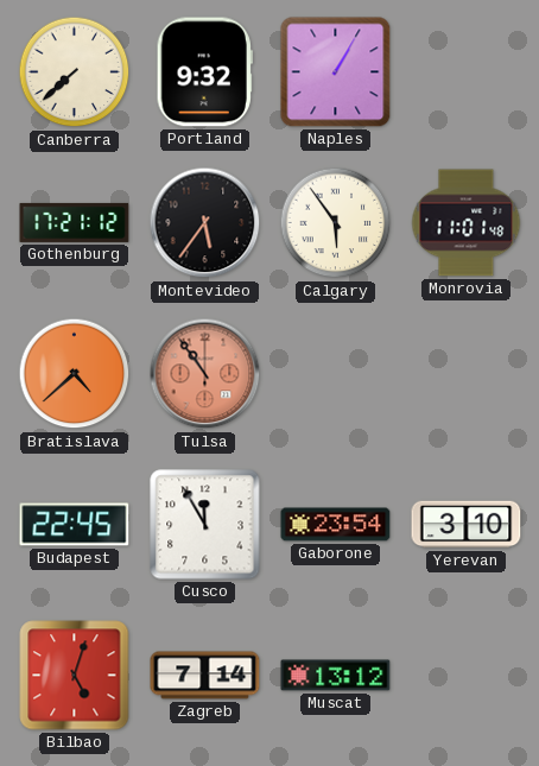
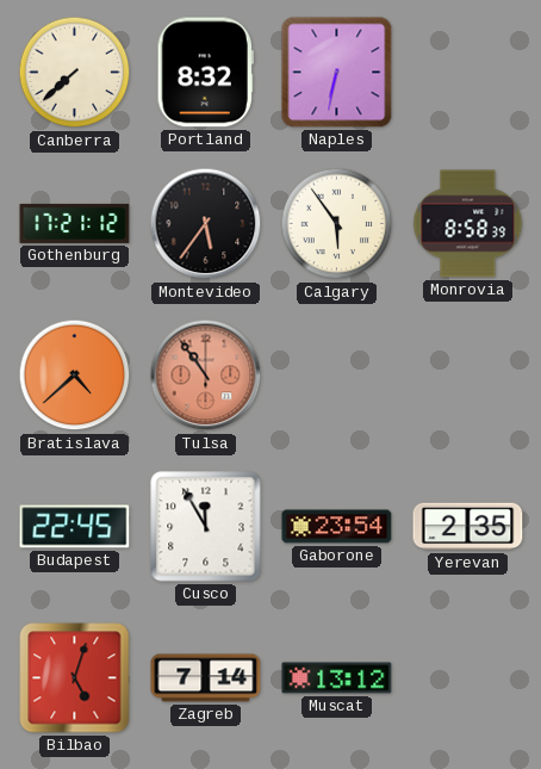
Portland: 9:32 -> 8:32
Naples: 1:05 -> 6:32
Monrovia: 11:01 -> 8:58
Yerevan: 3:10 -> 2:35
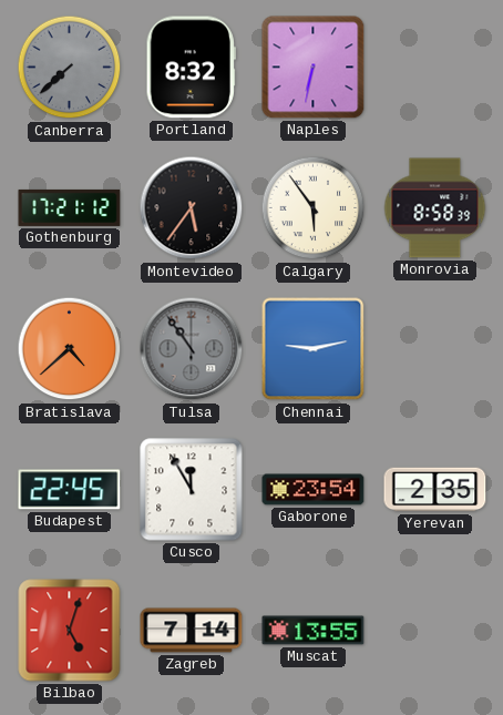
Canberra dial: cream -> grey
Tulsa dial: salmon -> grey
Chennai: none -> 9:13
Muscat: 13:12 -> 13:55
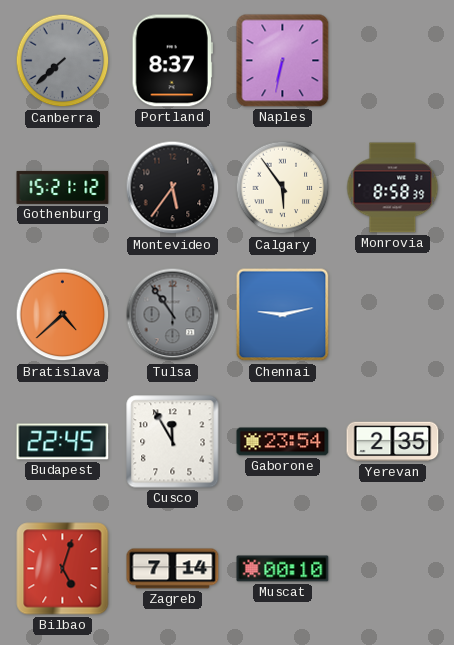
Portland: 8:32 -> 8:37
Gothenburg: 17:21 -> 15:21
Muscat: 13:55 -> 00:10
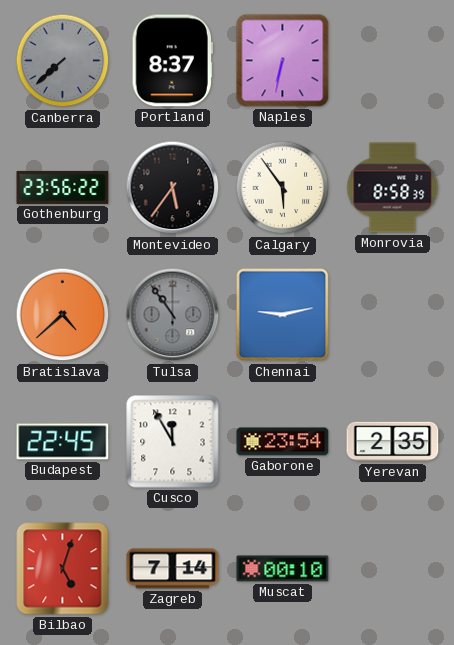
Gothenburg: 15:21 -> 23:56
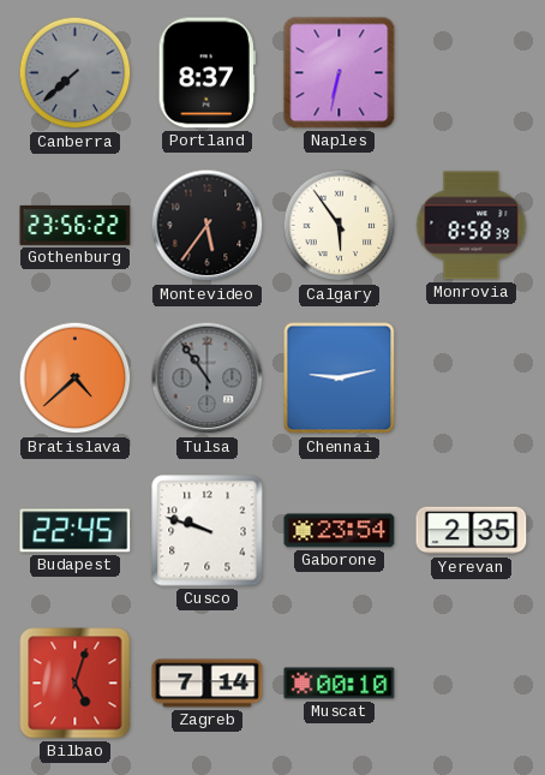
Cusco: 11:55 -> 9:48
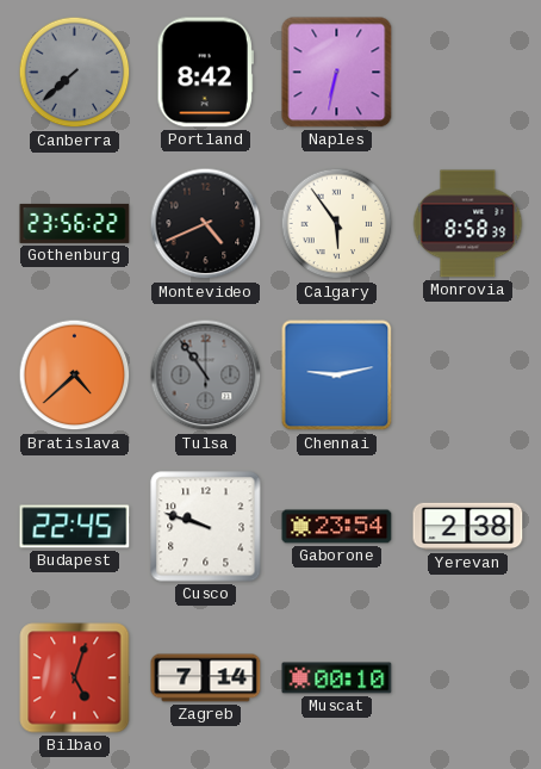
Portland: 8:37 -> 8:42
Montevideo: 5:36 -> 4:41
Yerevan: 2:35 -> 2:38
